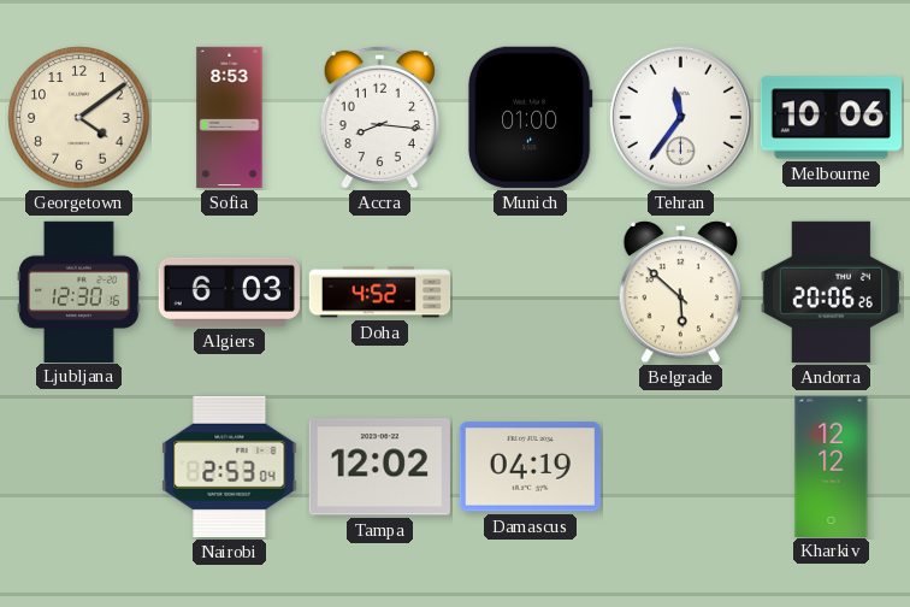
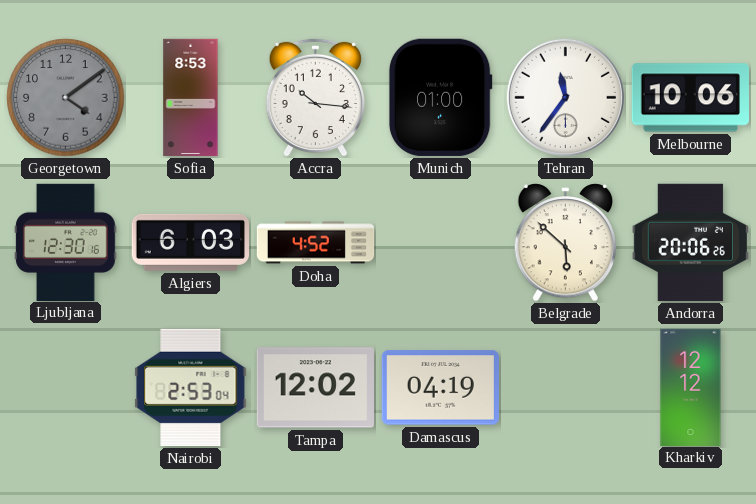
Georgetown dial: cream -> grey
Accra: 8:16 -> 10:16
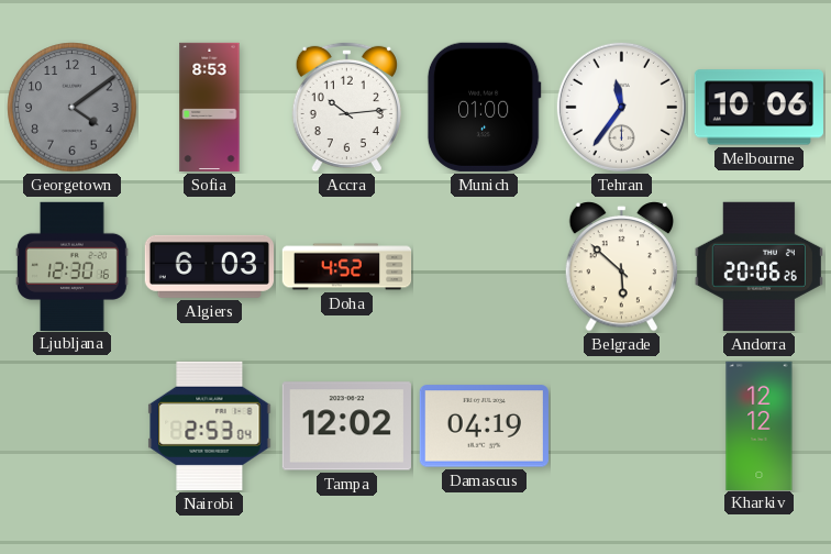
Accra: 10:16 -> 10:14
